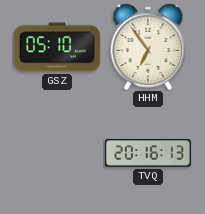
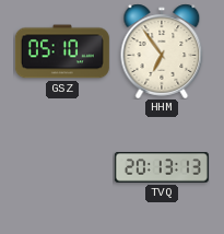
TVQ: 20:16 -> 20:13
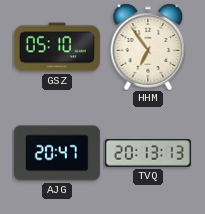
AJG: none -> 20:47
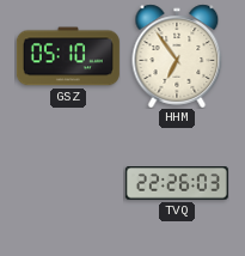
AJG: 20:47 -> none
TVQ: 20:13 -> 22:26
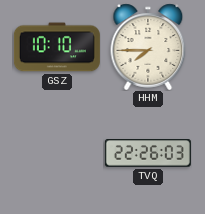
GSZ: 05:10 -> 10:10
HHM: 6:54 -> 7:45
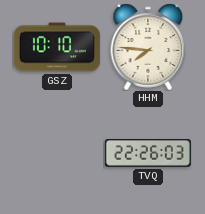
HHM: 7:45 -> 7:46
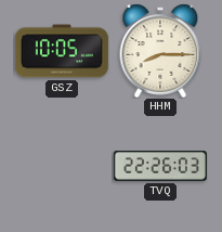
GSZ: 10:10 -> 10:05
HHM: 7:46 -> 8:15
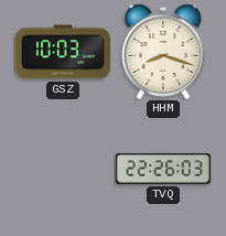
GSZ: 10:05 -> 10:03
HHM: 8:15 -> 8:18
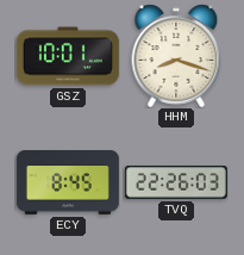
GSZ: 10:03 -> 10:01
ECY: none -> 8:45
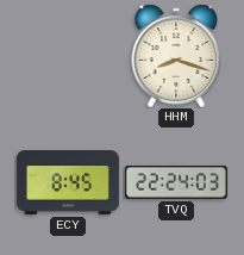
GSZ: 10:01 -> none
TVQ: 22:26 -> 22:24
